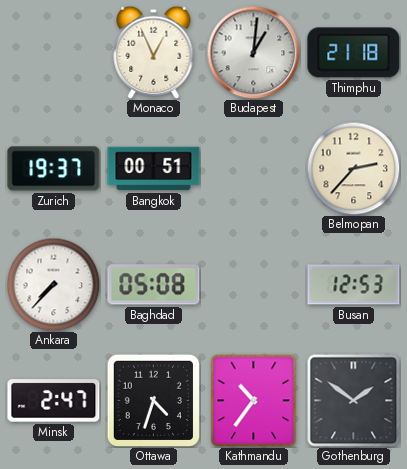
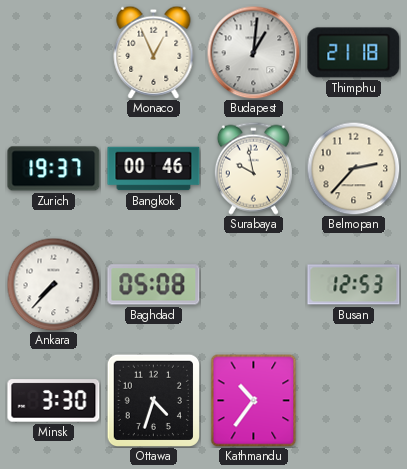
Bangkok: 00:51 -> 00:46
Surabaya: none -> 9:58
Minsk: 2:47 -> 3:30
Gothenburg: 1:51 -> none
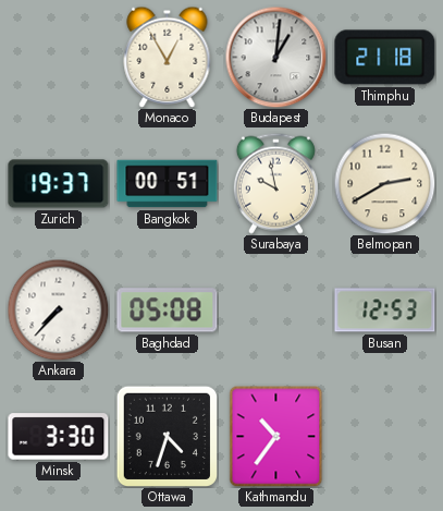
Monaco: 12:56 -> 12:55
Bangkok: 00:46 -> 00:51
Belmopan: 2:37 -> 2:40
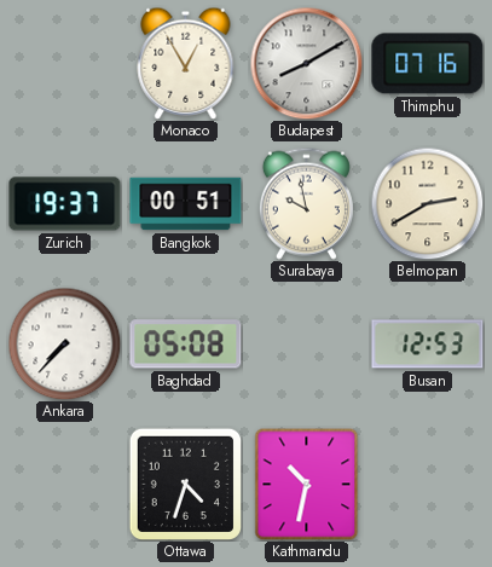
Budapest: 1:01 -> 8:10
Thimphu: 21:18 -> 07:16
Minsk: 3:30 -> none
Kathmandu: 10:36 -> 10:32
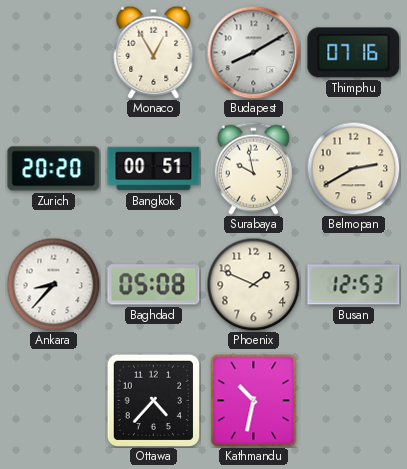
Zurich: 19:37 -> 20:20
Ankara: 7:37 -> 8:37
Phoenix: none -> 1:49
Ottawa: 4:33 -> 4:37
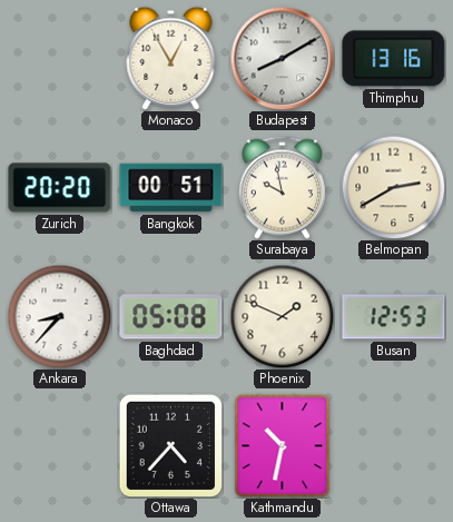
Thimphu: 07:16 -> 13:16
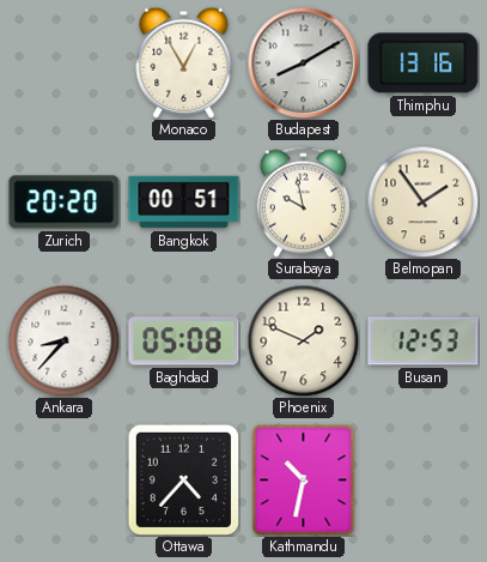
Belmopan: 2:40 -> 1:54
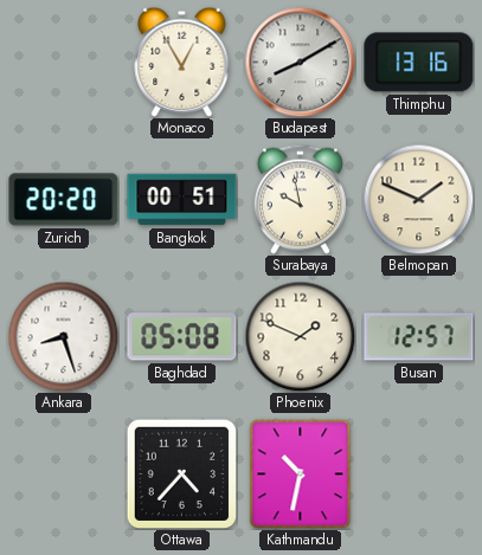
Belmopan: 1:54 -> 1:49
Ankara: 8:37 -> 8:27
Busan: 12:53 -> 12:57
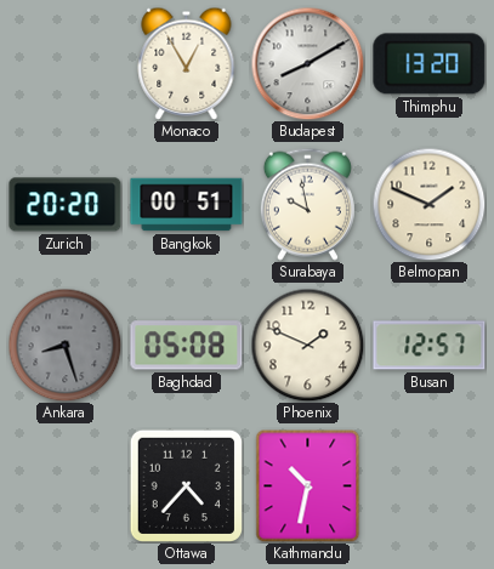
Thimphu: 13:16 -> 13:20
Ankara dial: white -> grey
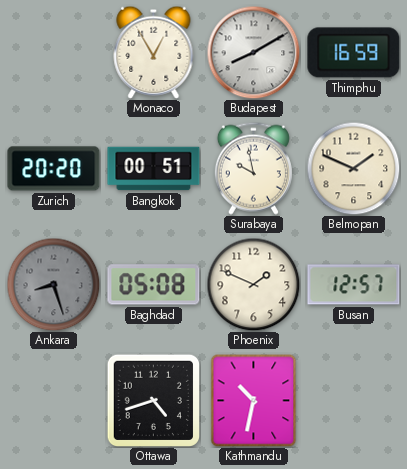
Thimphu: 13:20 -> 16:59
Ottawa: 4:37 -> 4:42
